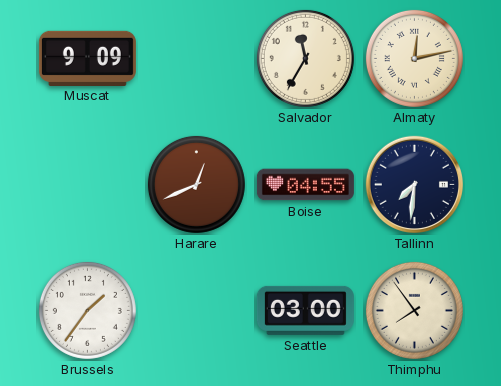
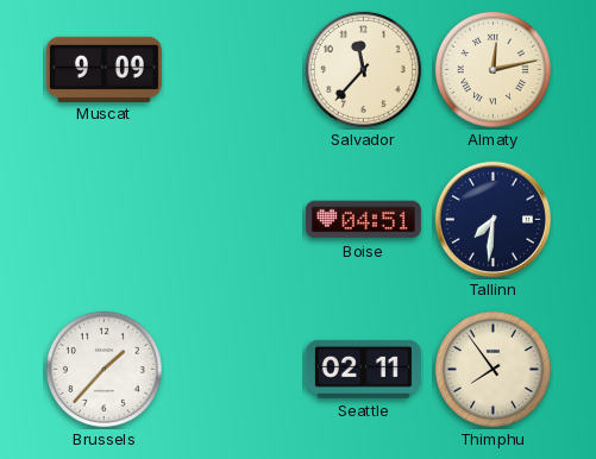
Salvador: 11:35 -> 11:37
Harare: 12:41 -> none
Boise: 04:55 -> 04:51
Brussels: 1:36 -> 1:37
Seattle: 03:00 -> 02:11
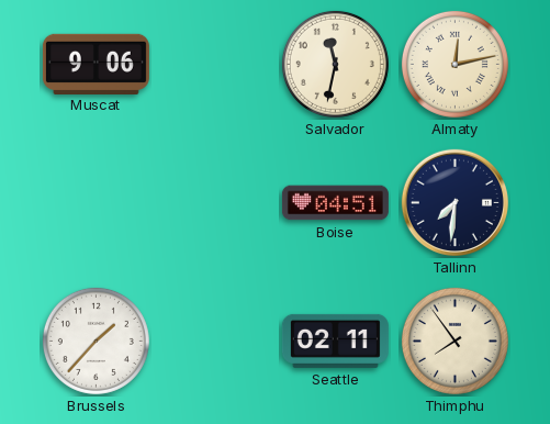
Muscat: 9:09 -> 9:06
Salvador: 11:37 -> 11:32
